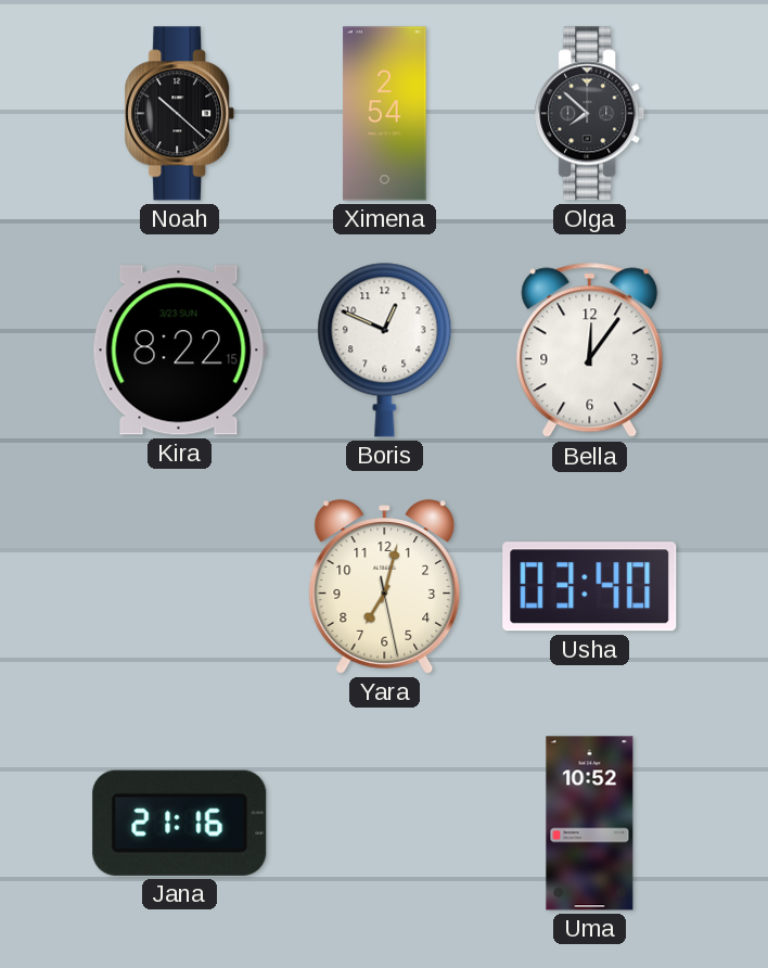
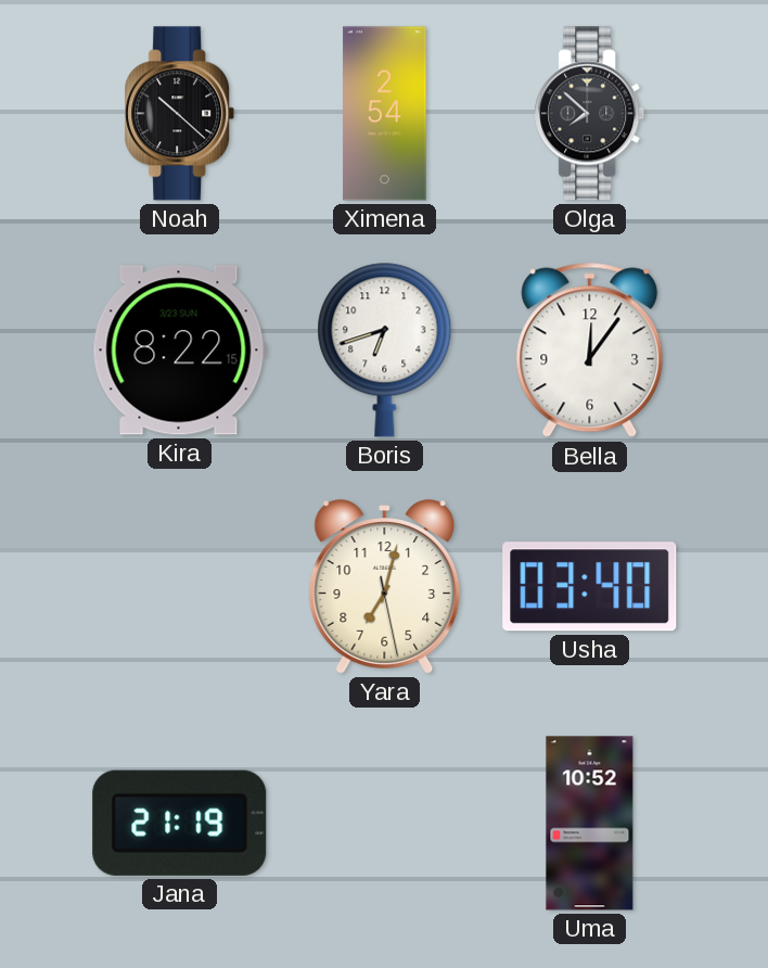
Boris: 12:49 -> 6:42
Jana: 21:16 -> 21:19
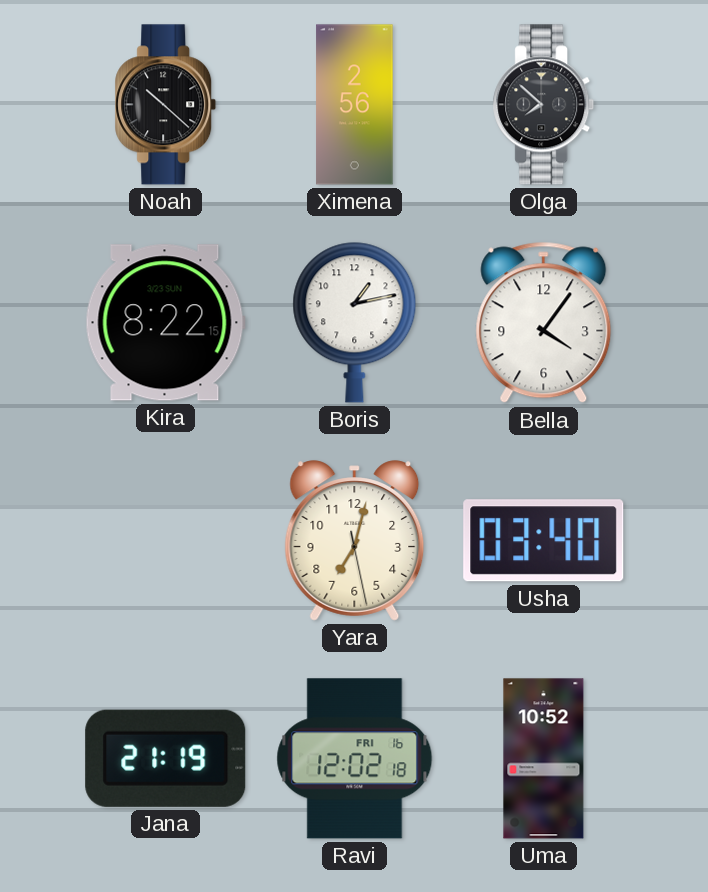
Ximena: 2:54 -> 2:56
Boris: 6:42 -> 1:13
Bella: 12:06 -> 4:06
Ravi: none -> 12:02
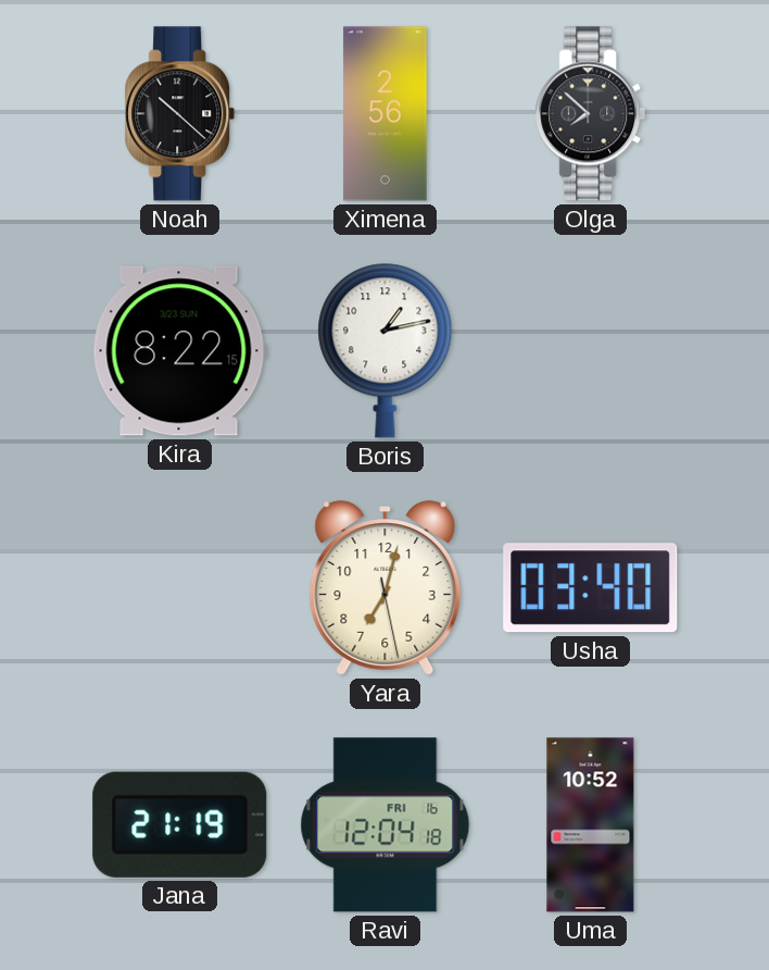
Bella: 4:06 -> none
Ravi: 12:02 -> 12:04
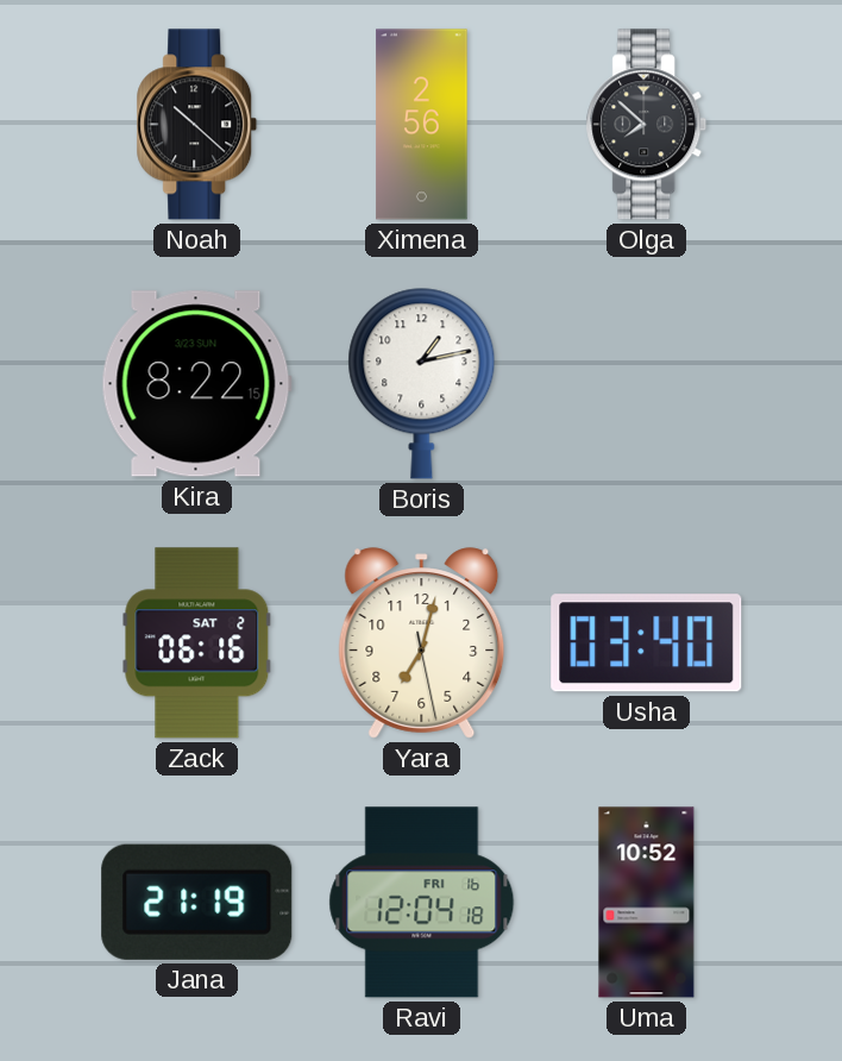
Zack: none -> 06:16
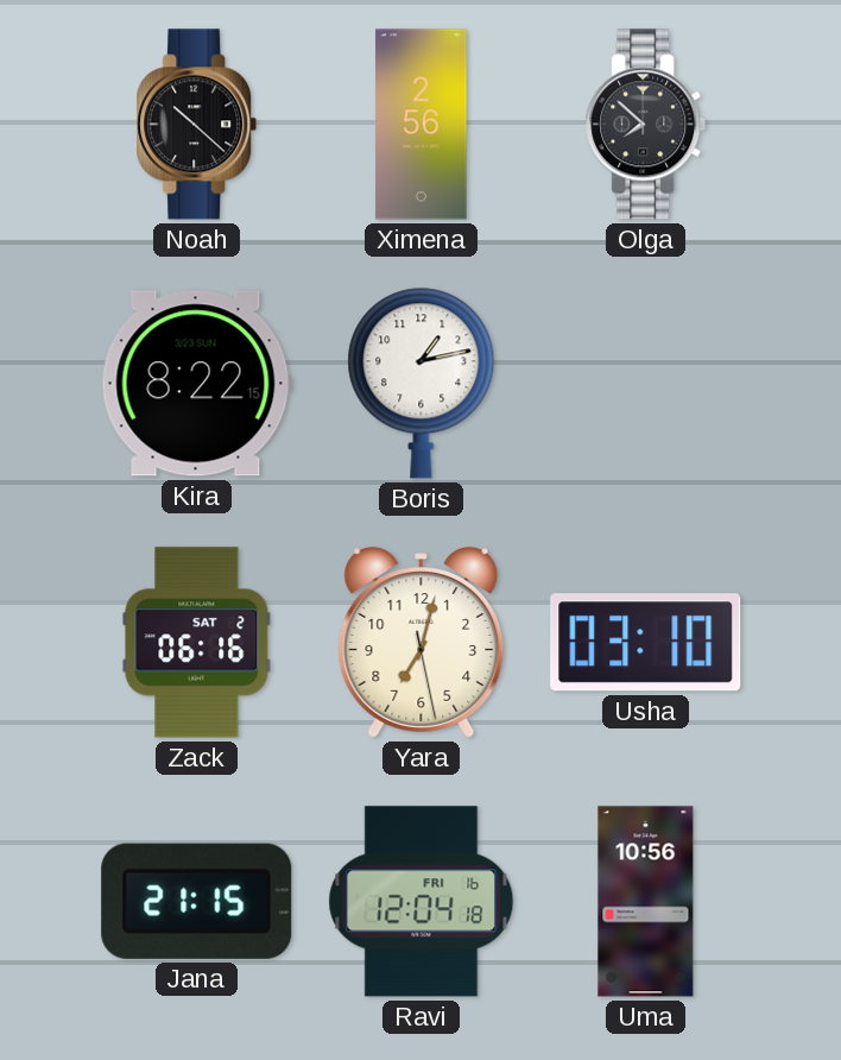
Usha: 03:40 -> 03:10
Jana: 21:19 -> 21:15
Uma: 10:52 -> 10:56
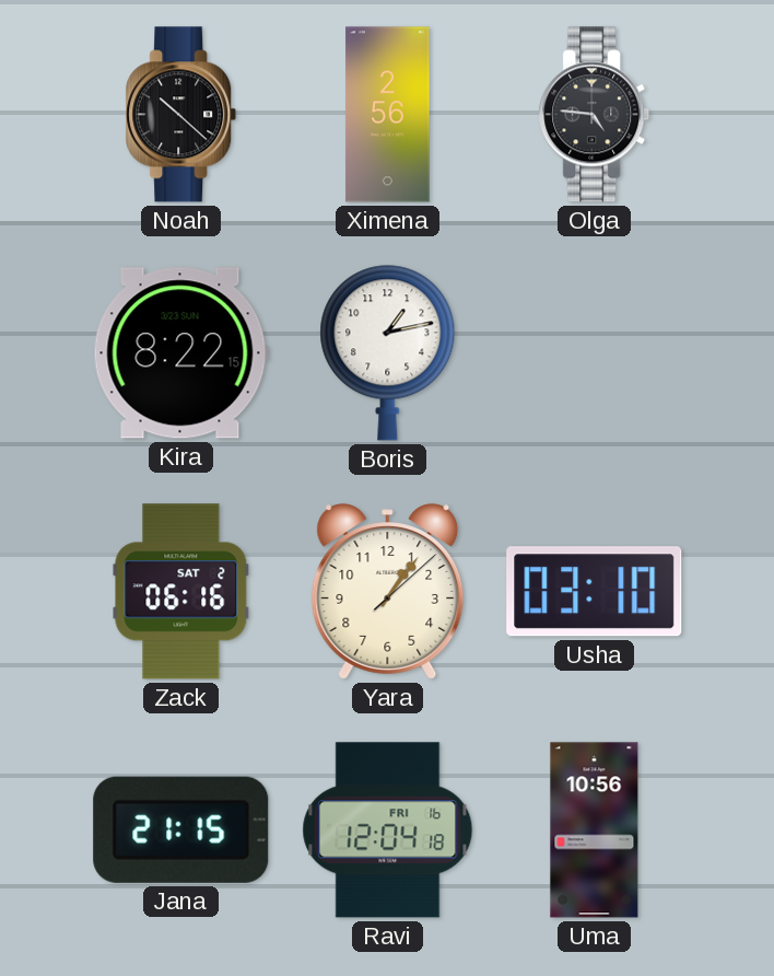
Olga: 7:52 -> 4:46
Yara: 7:02 -> 1:06
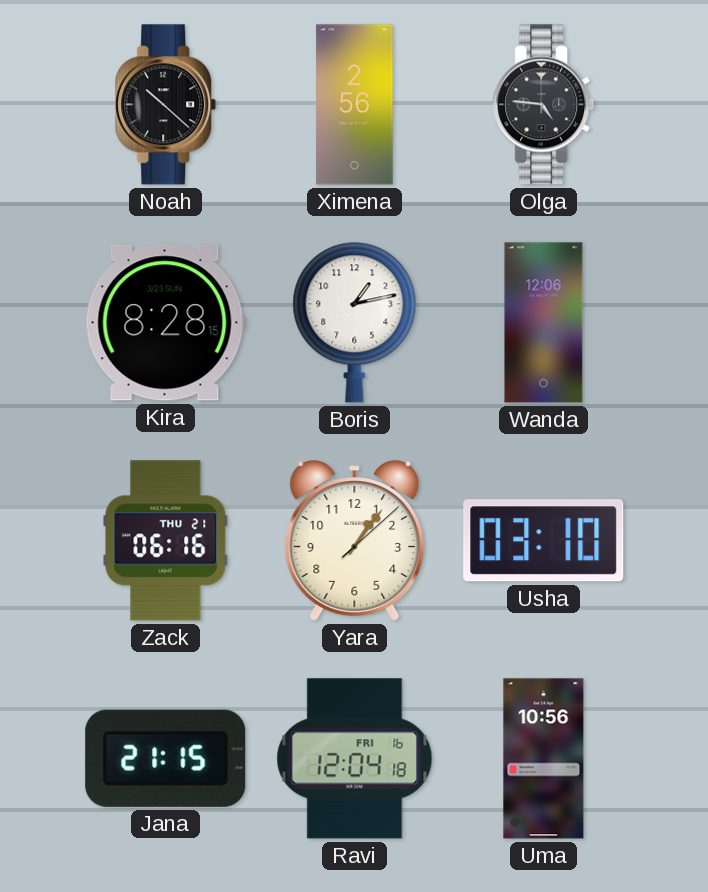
Kira: 8:22 -> 8:28
Wanda: none -> 12:06
Zack date: SAT 2 -> THU 21
